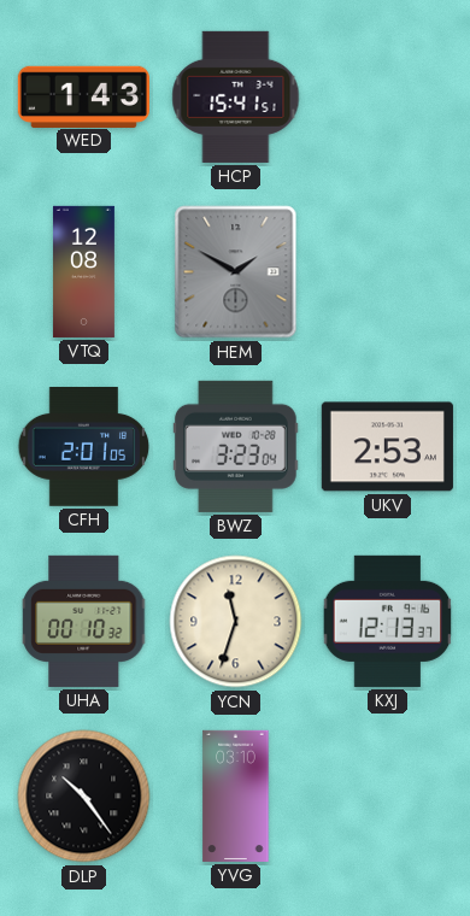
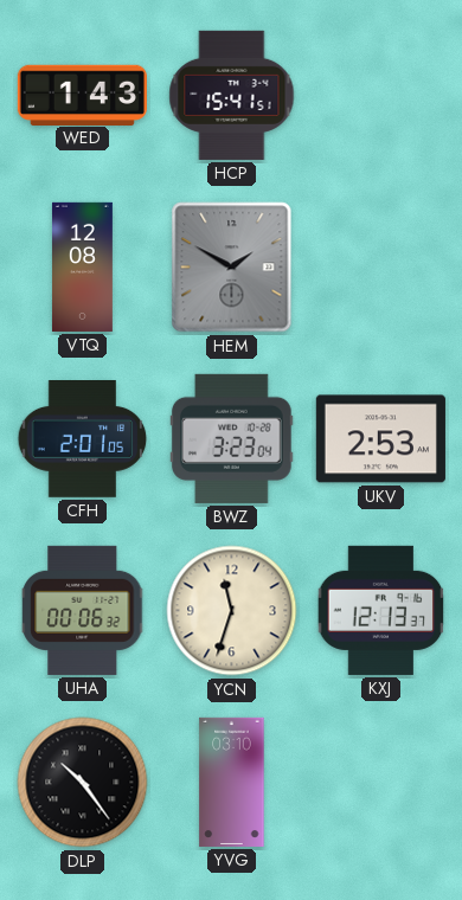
UHA: 00:10 -> 00:06
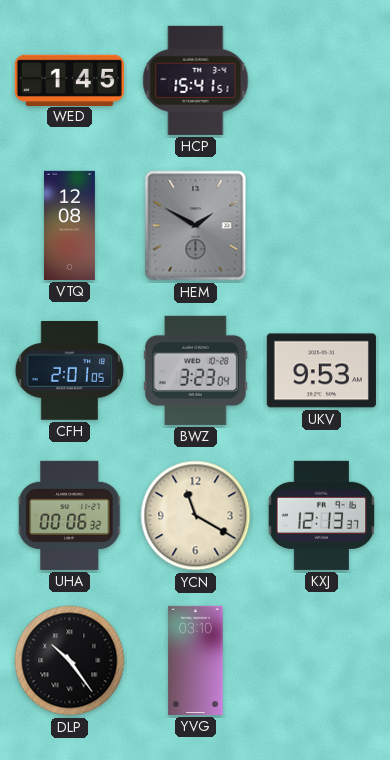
WED: 1:43 -> 1:45
UKV: 2:53 -> 9:53
YCN: 11:33 -> 11:20
